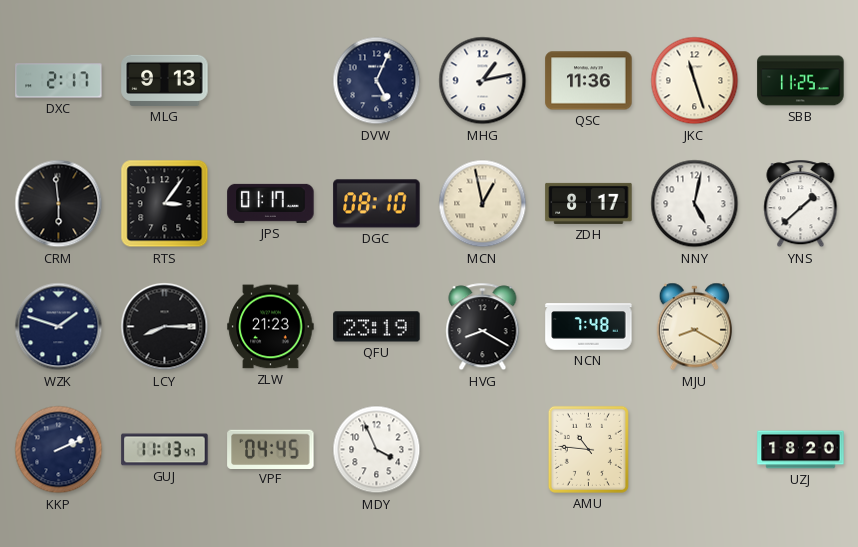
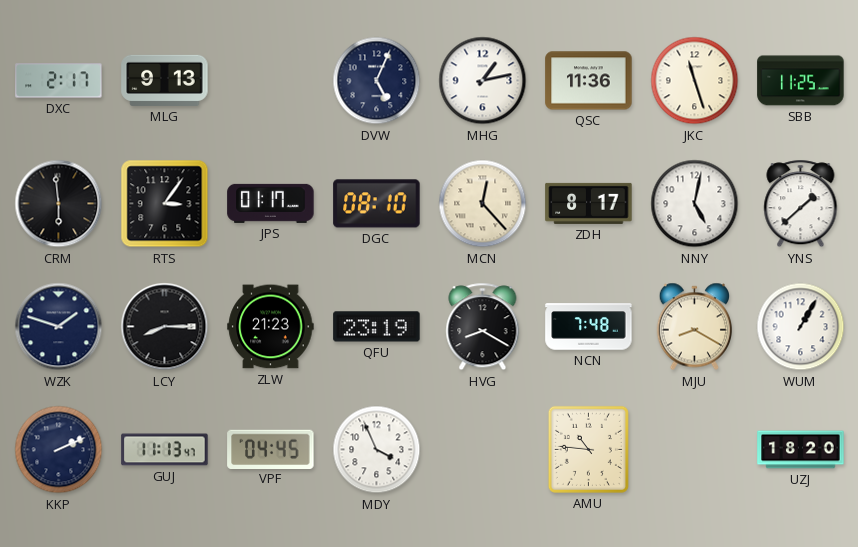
MCN: 12:58 -> 12:23
WUM: none -> 1:05
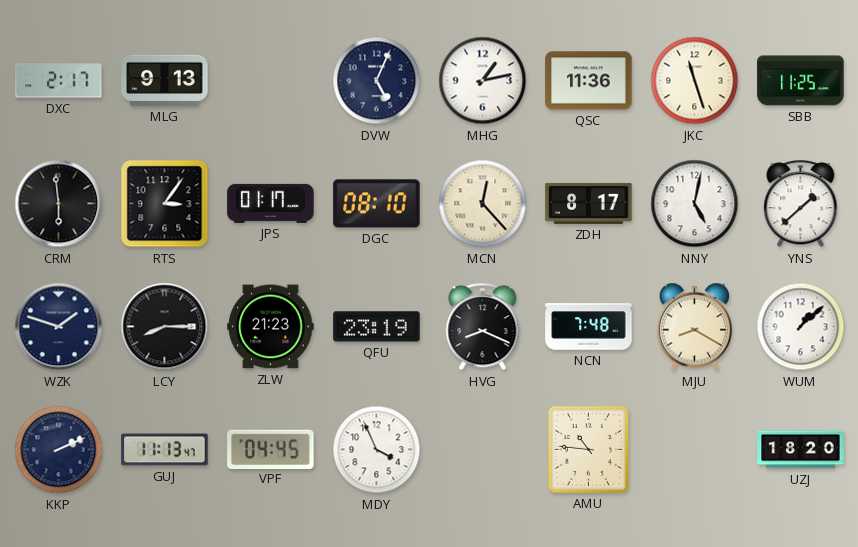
HVG: 8:20 -> 8:19
WUM: 1:05 -> 1:08
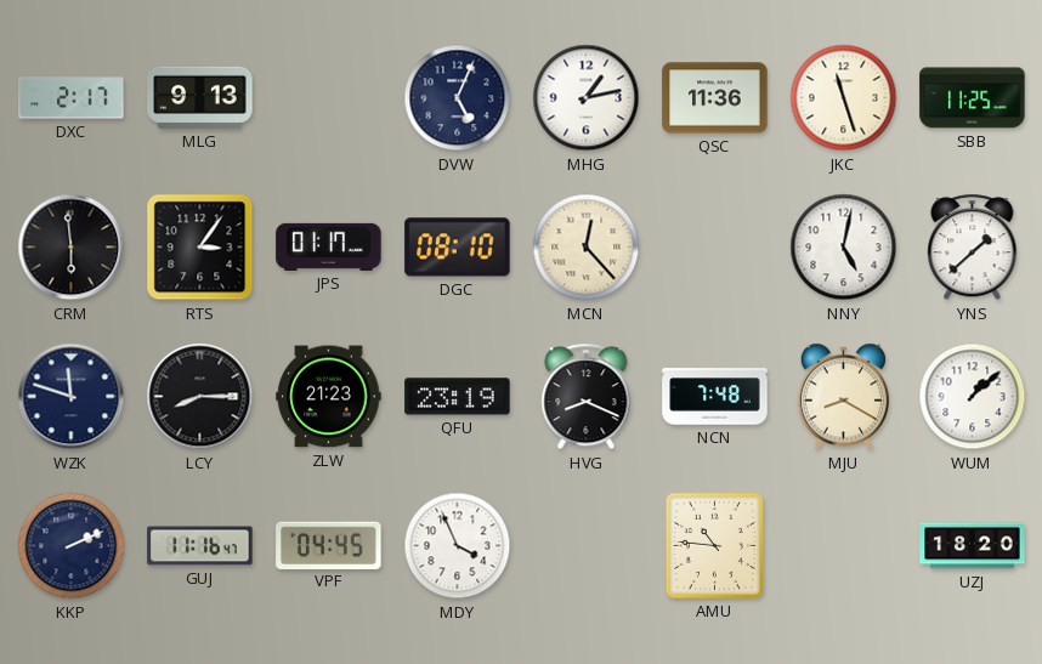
ZDH: 8:17 -> none
WZK: 1:48 -> 11:48
GUJ: 11:13 -> 11:16
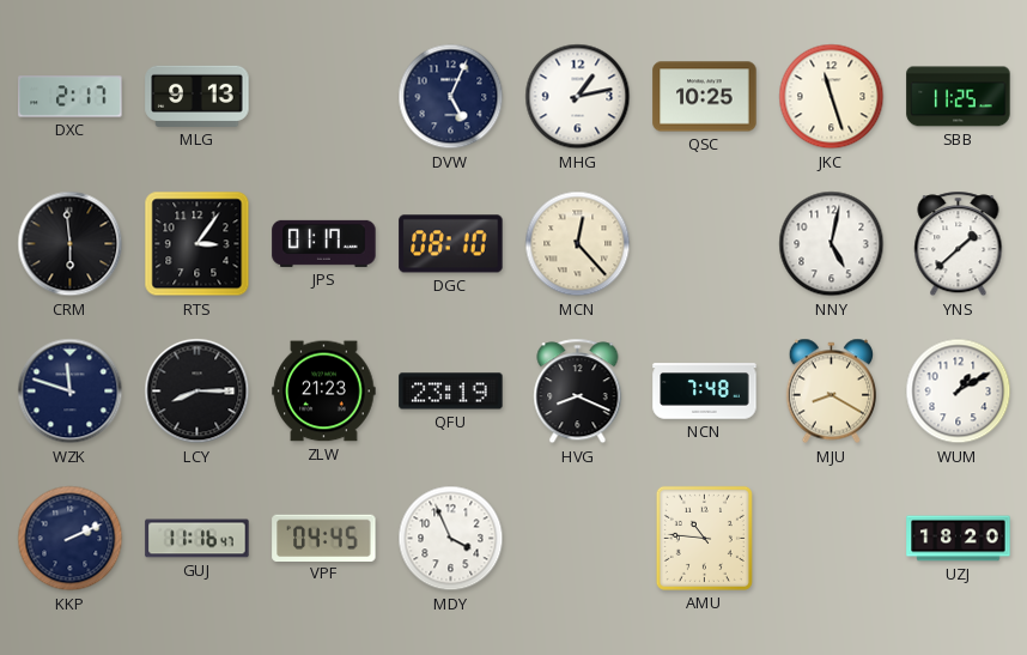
QSC: 11:36 -> 10:25
WUM: 1:08 -> 1:10
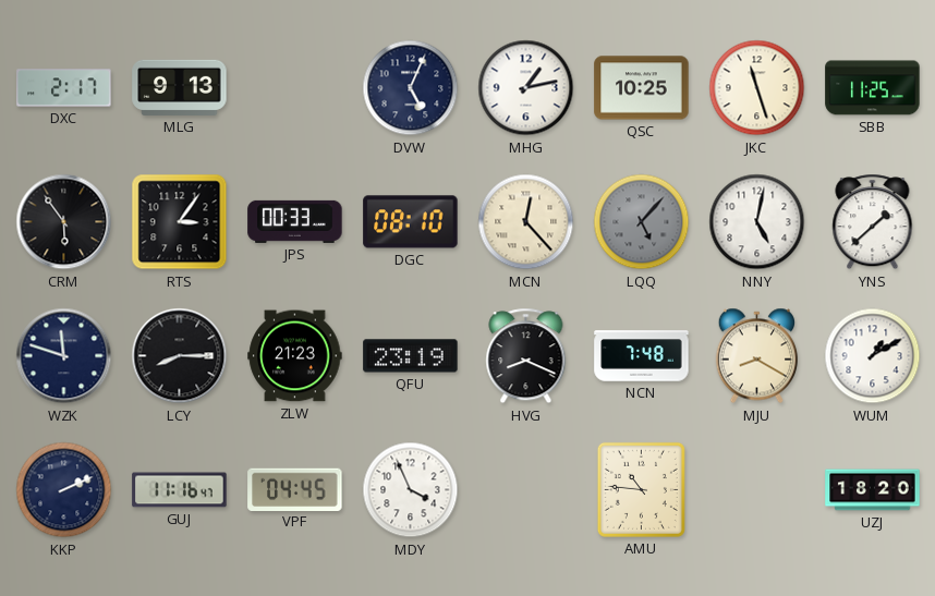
CRM: 5:59 -> 5:54
JPS: 01:17 -> 00:33
LQQ: none -> 5:07
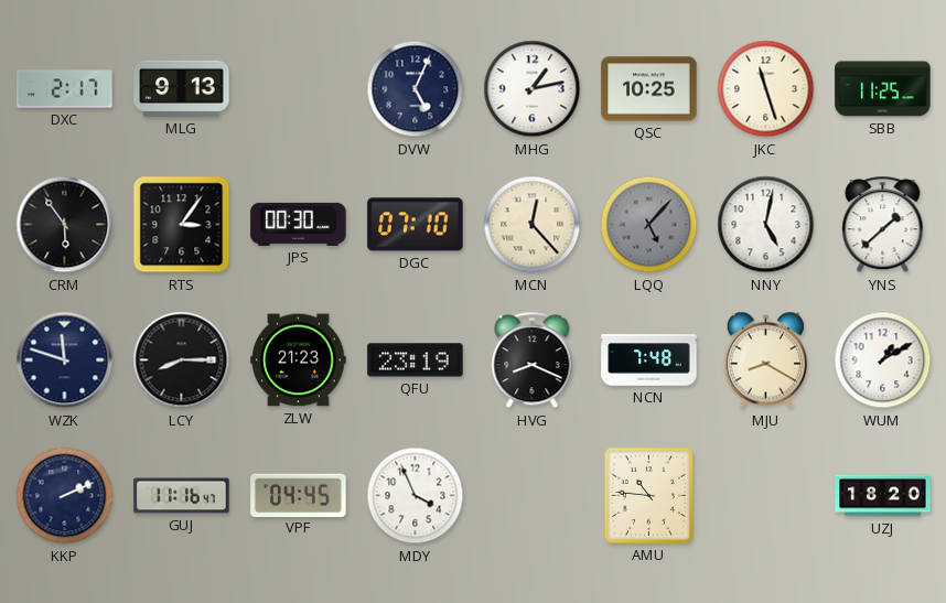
JPS: 00:33 -> 00:30
DGC: 08:10 -> 07:10
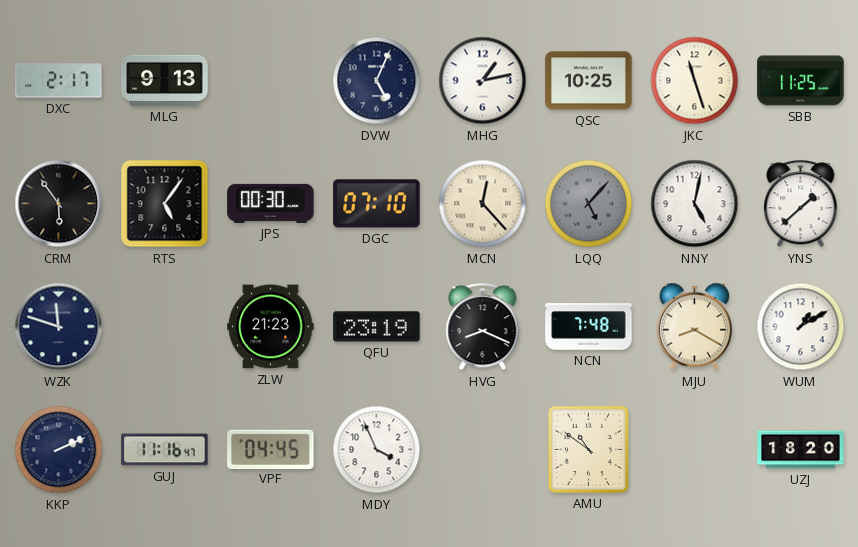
RTS: 3:06 -> 5:06
LCY: 8:15 -> none
AMU: 10:46 -> 10:51
